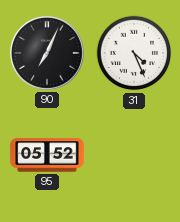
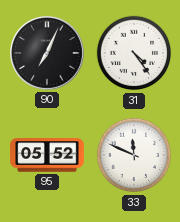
31: 4:26 -> 4:24
33: none -> 11:49
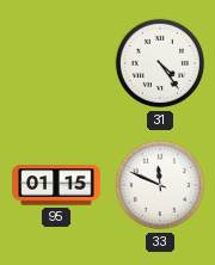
90: 7:04 -> none
95: 05:52 -> 01:15
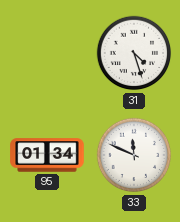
31: 4:24 -> 4:27
95: 01:15 -> 01:34
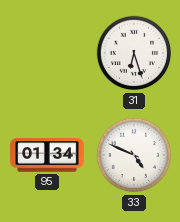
31: 4:27 -> 6:27
33: 11:49 -> 4:49
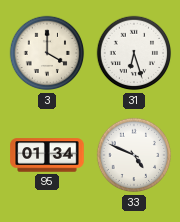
3: none -> 4:00
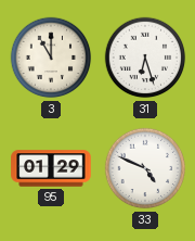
3: 4:00 -> 11:00
95: 01:34 -> 01:29
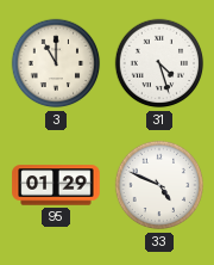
31: 6:27 -> 4:27
